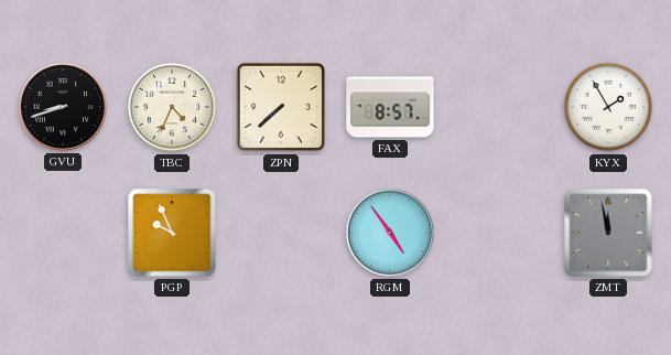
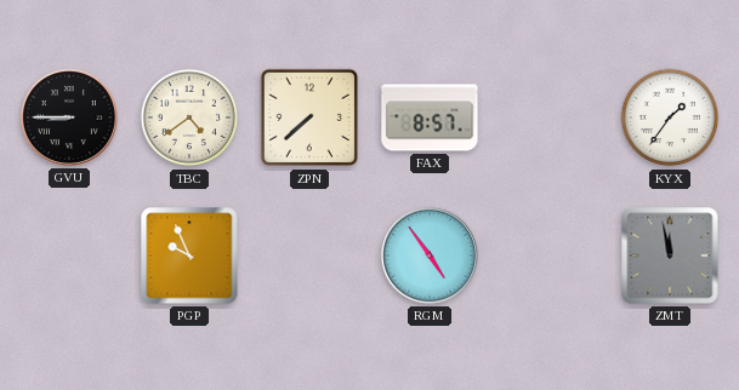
GVU: 8:42 -> 8:45
TBC: 4:34 -> 4:39
KYX: 1:55 -> 1:36
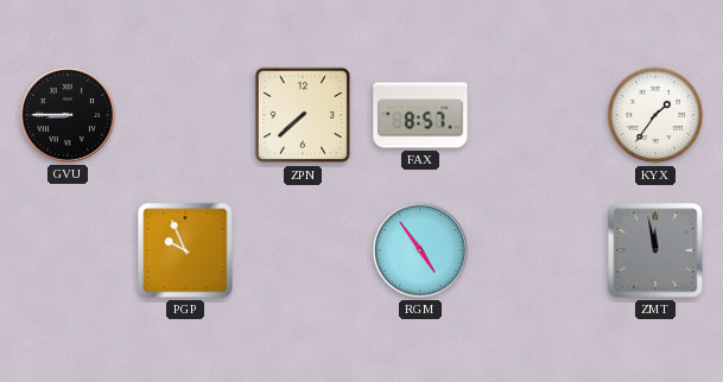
TBC: 4:39 -> none
